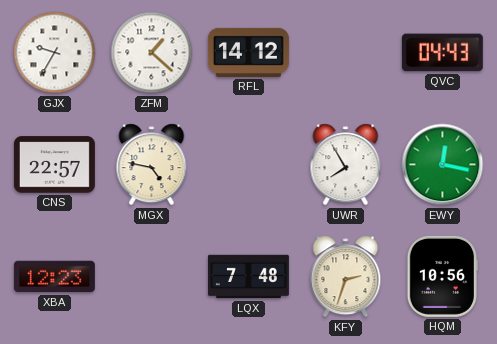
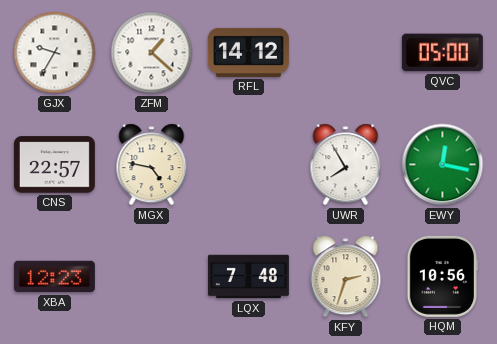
QVC: 04:43 -> 05:00
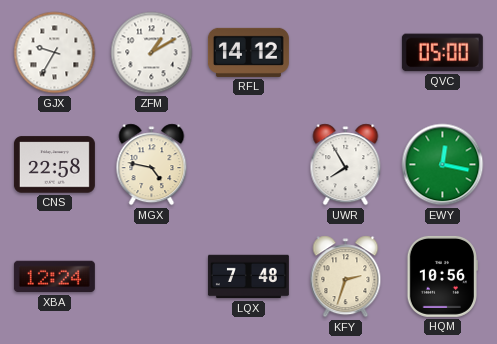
ZFM: 1:22 -> 1:10
CNS: 22:57 -> 22:58
XBA: 12:23 -> 12:24
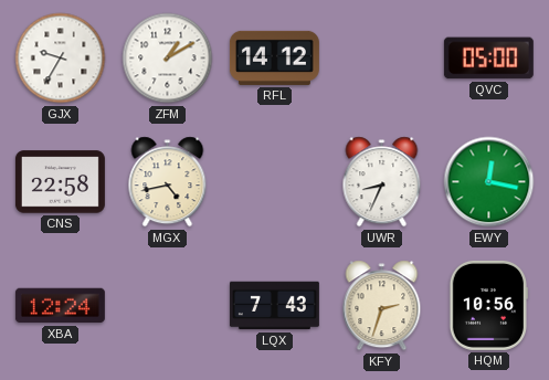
MGX: 4:47 -> 4:43
UWR: 7:55 -> 8:34
LQX: 7:48 -> 7:43
